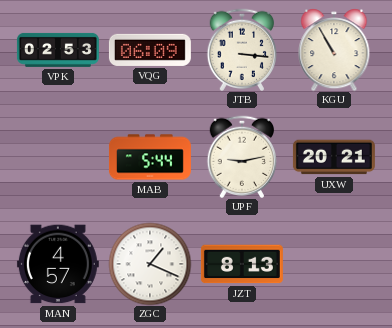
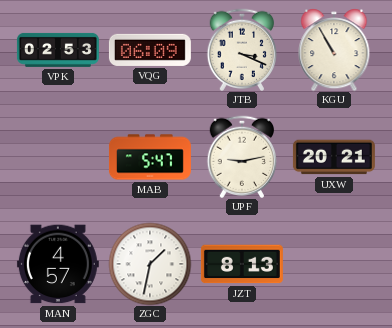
JTB: 3:16 -> 3:19
MAB: 5:44 -> 5:47
ZGC: 1:19 -> 1:32
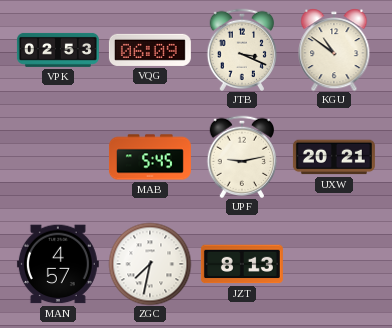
KGU: 10:55 -> 10:51
MAB: 5:47 -> 5:45
ZGC: 1:32 -> 7:32
